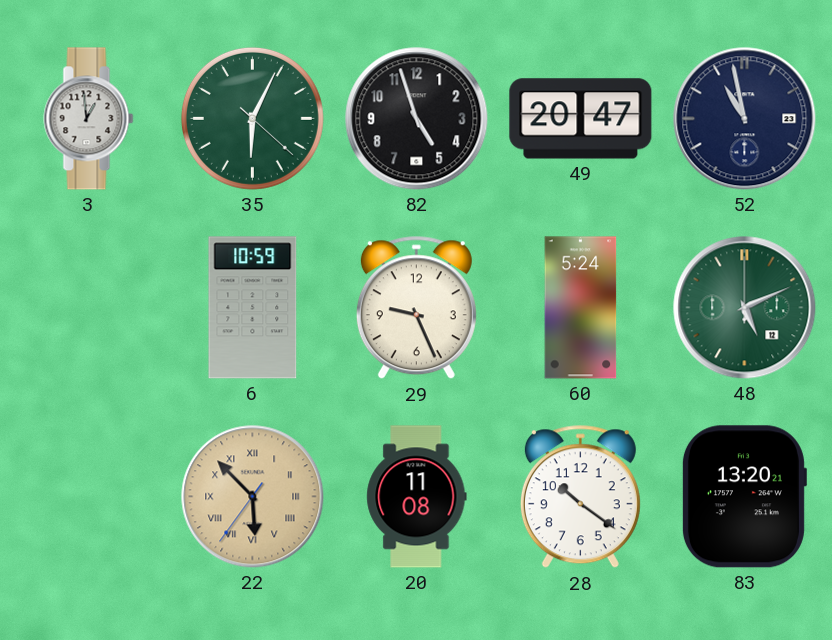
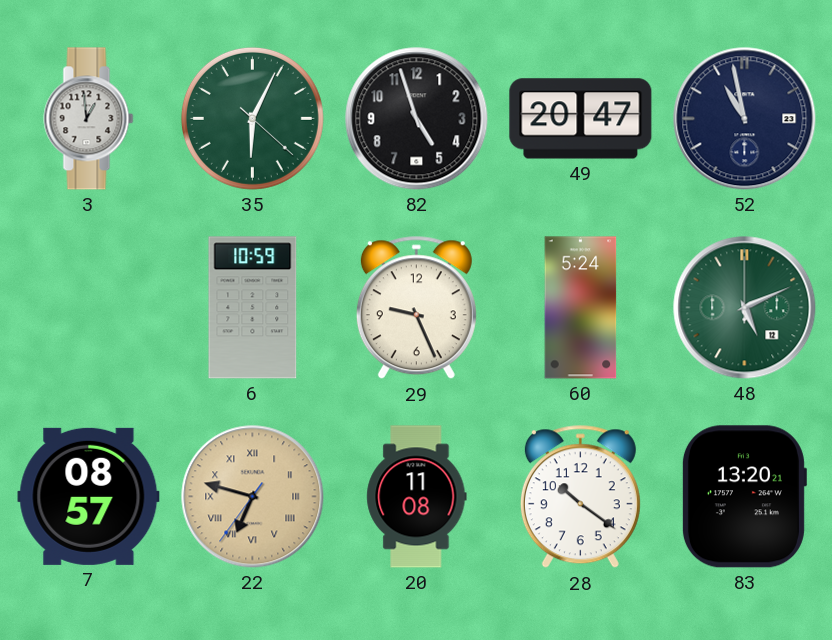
7: none -> 08:57
22: 5:52 -> 6:47
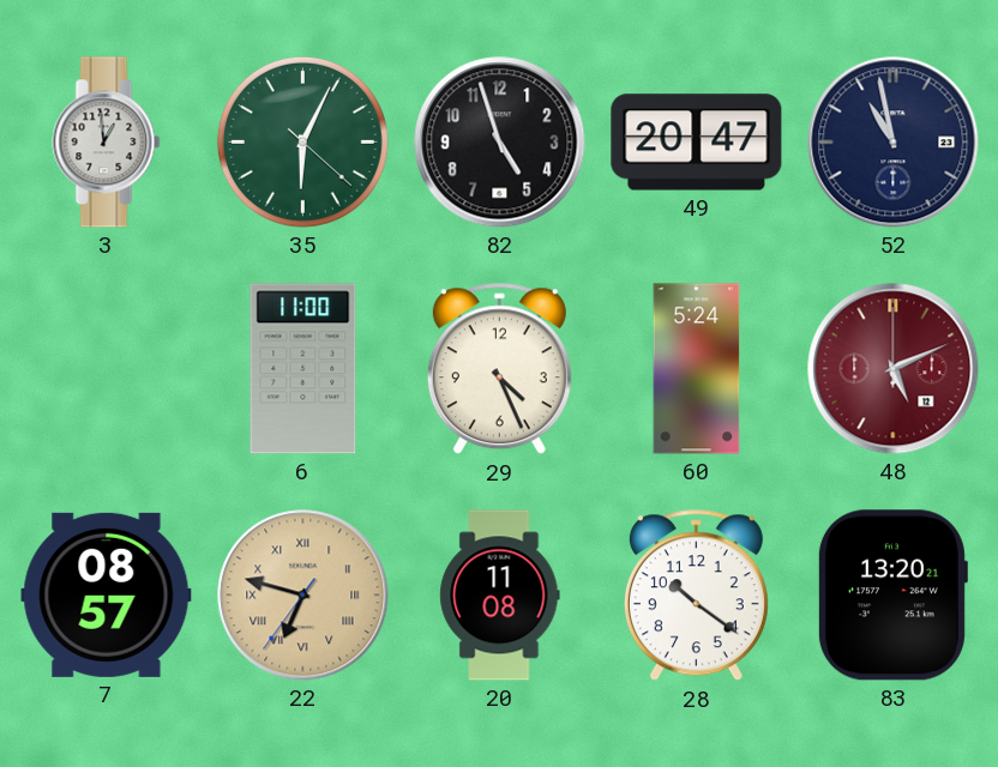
6: 10:59 -> 11:00
29: 9:26 -> 4:26
48 dial: green -> burgundy
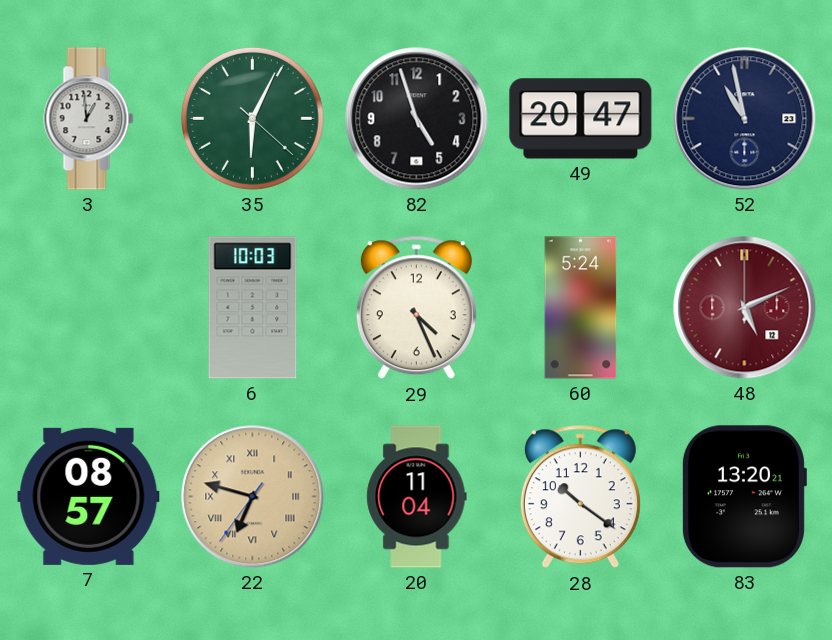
6: 11:00 -> 10:03
20: 11:08 -> 11:04
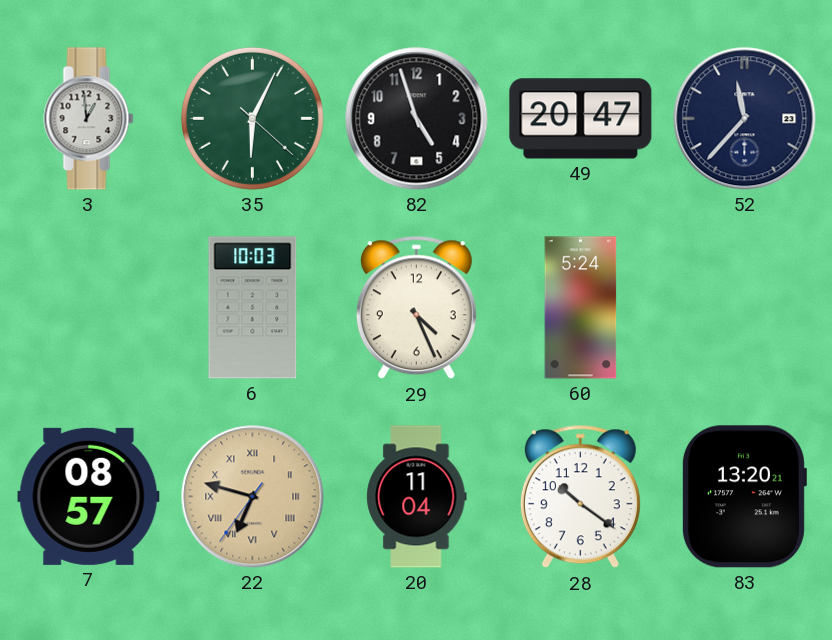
52: 10:58 -> 11:37
48: 5:11 -> none
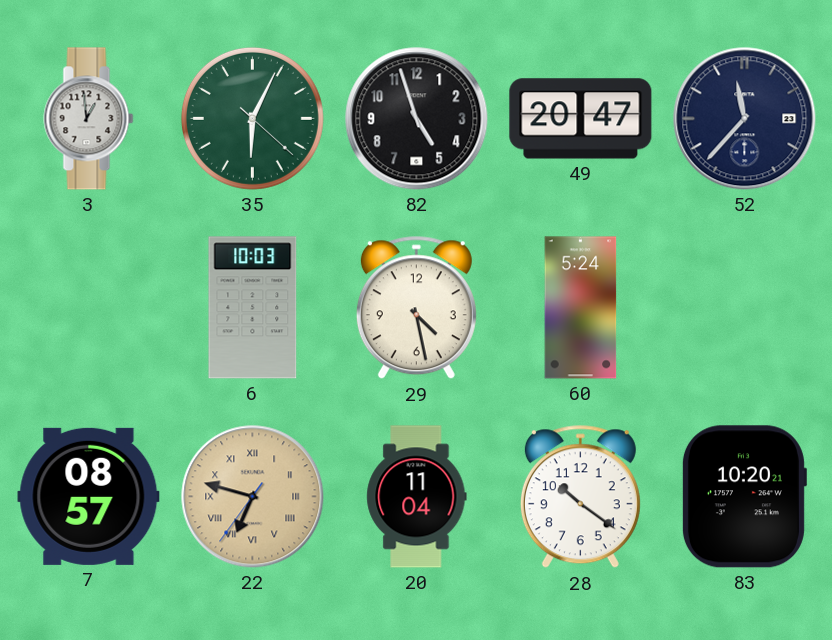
29: 4:26 -> 4:28
83: 13:20 -> 10:20
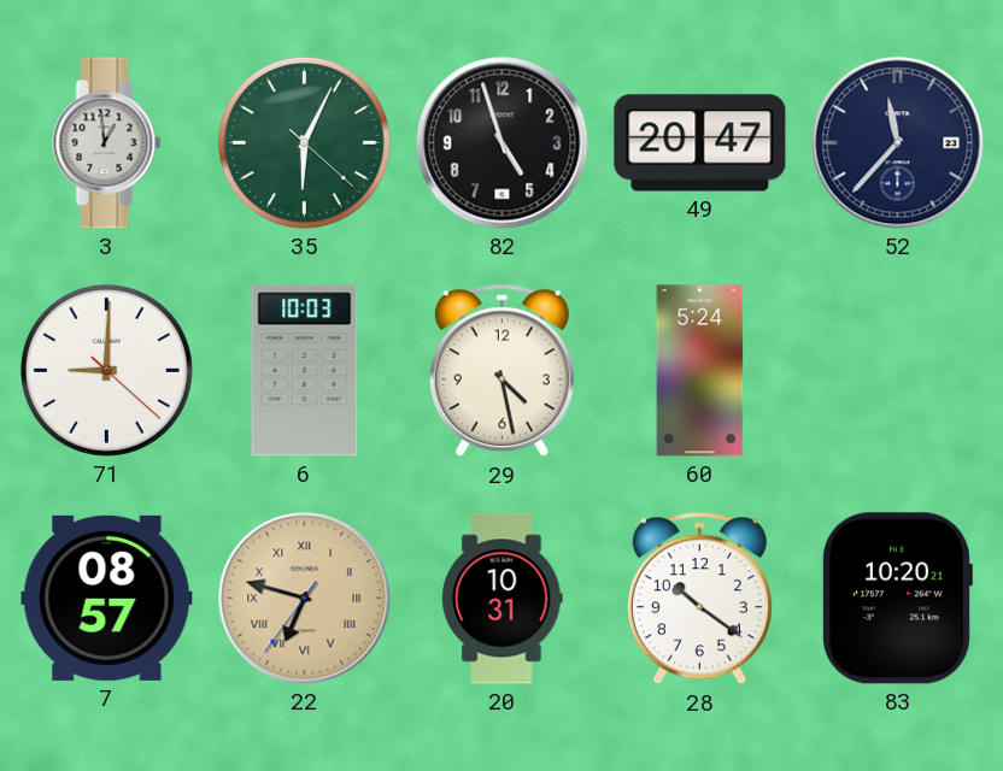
71: none -> 9:00
20: 11:04 -> 10:31
